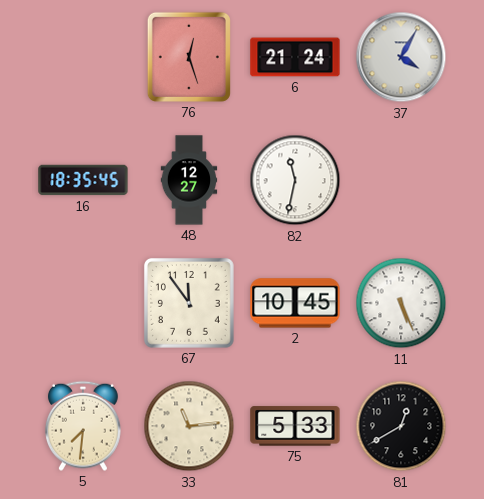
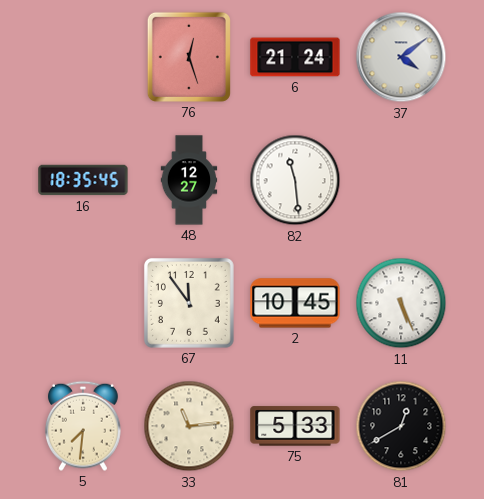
37: 4:05 -> 4:09
82: 11:32 -> 11:29
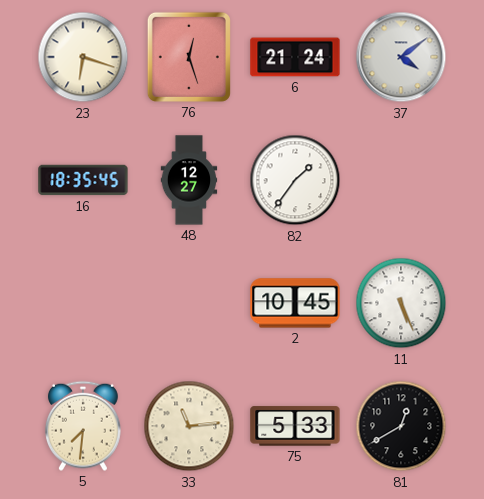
23: none -> 6:18
82: 11:29 -> 1:36
67: 11:54 -> none
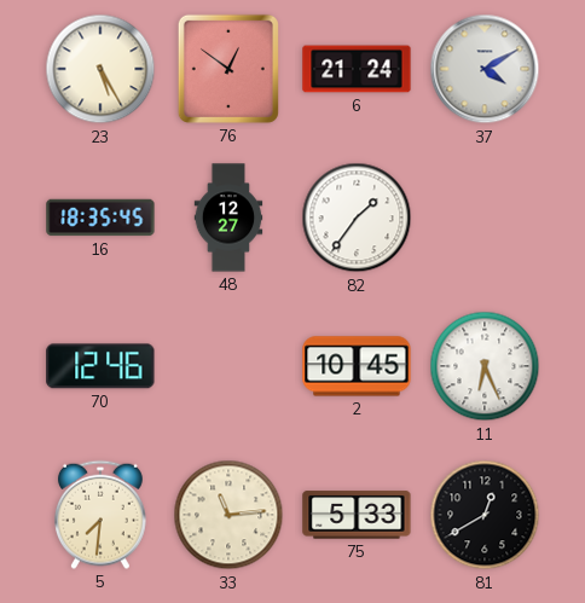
23: 6:18 -> 5:25
76: 12:27 -> 12:51
37: 4:09 -> 4:10
70: none -> 12:46
11: 5:26 -> 6:26
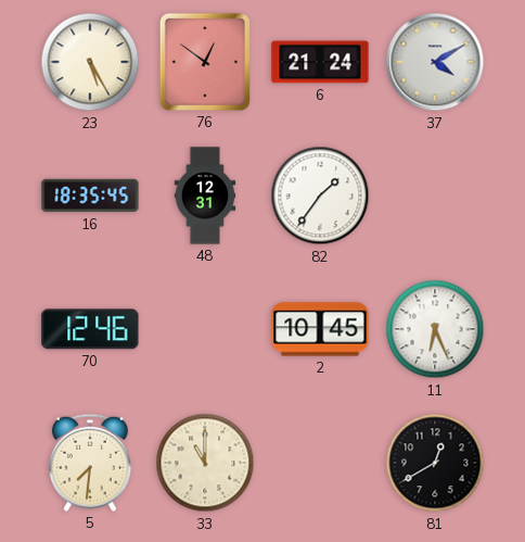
48: 12:27 -> 12:31
33: 11:14 -> 11:00
75: 5:33 -> none
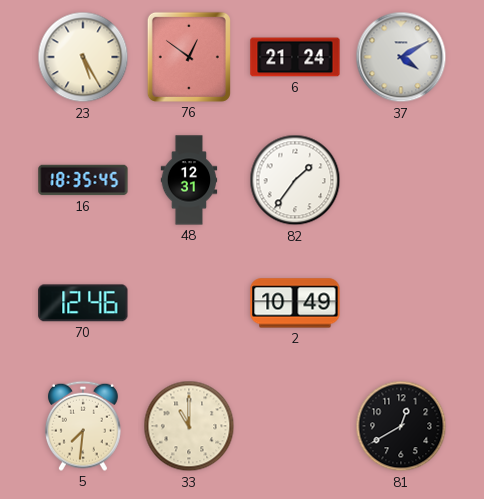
2: 10:45 -> 10:49
11: 6:26 -> none
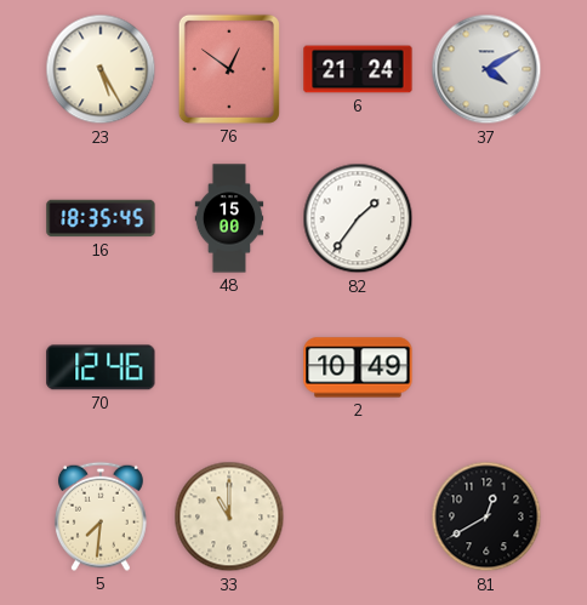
48: 12:31 -> 15:00
